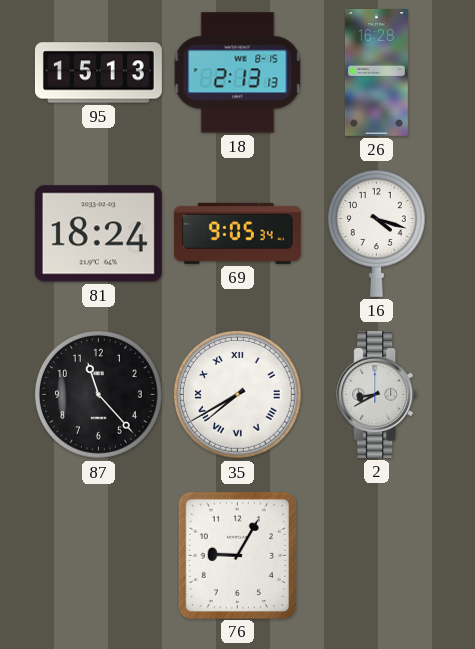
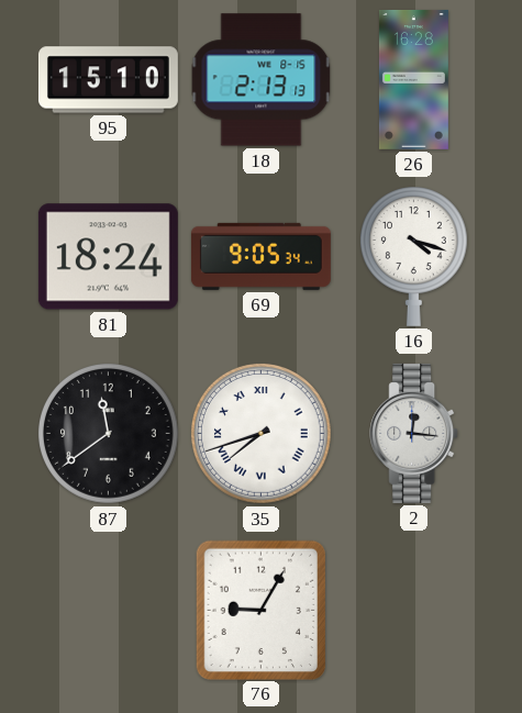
95: 15:13 -> 15:10
87: 11:23 -> 11:39
35: 7:40 -> 7:42
2: 8:40 -> 12:16
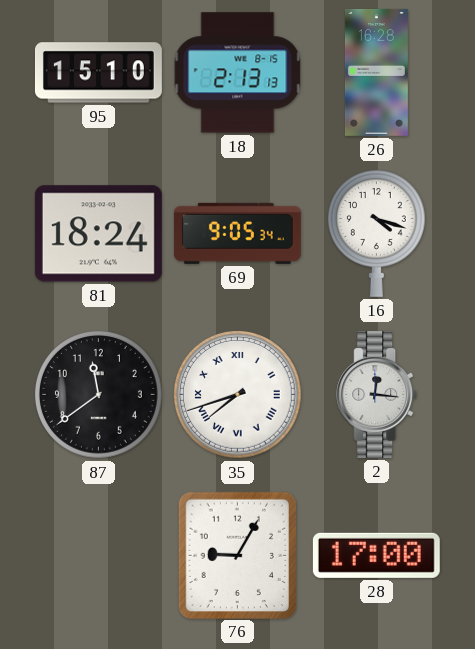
28: none -> 17:00
